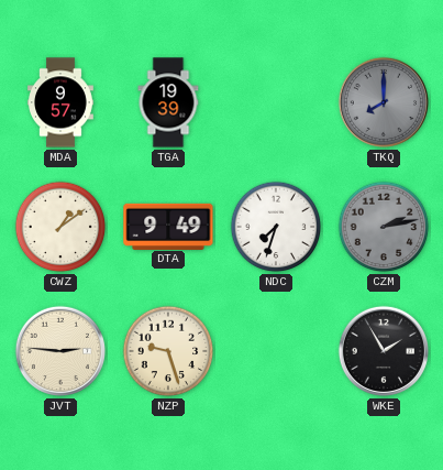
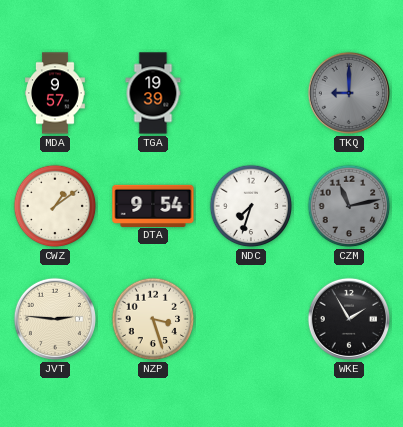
TKQ: 8:00 -> 9:00
DTA: 9:49 -> 9:54
CZM: 2:13 -> 11:13
NZP: 9:27 -> 3:27
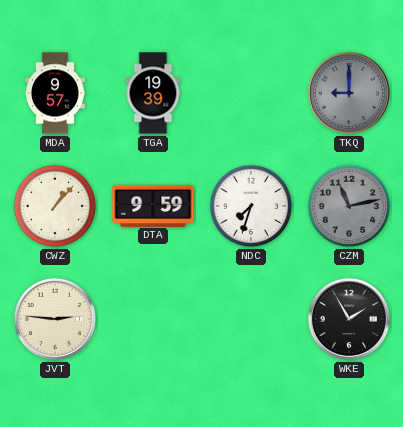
CWZ: 1:09 -> 1:07
DTA: 9:54 -> 9:59
NZP: 3:27 -> none
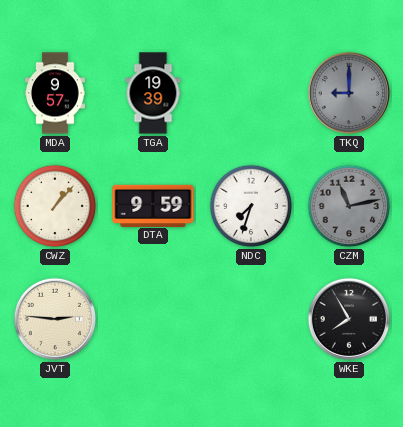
WKE: 1:55 -> 7:55
